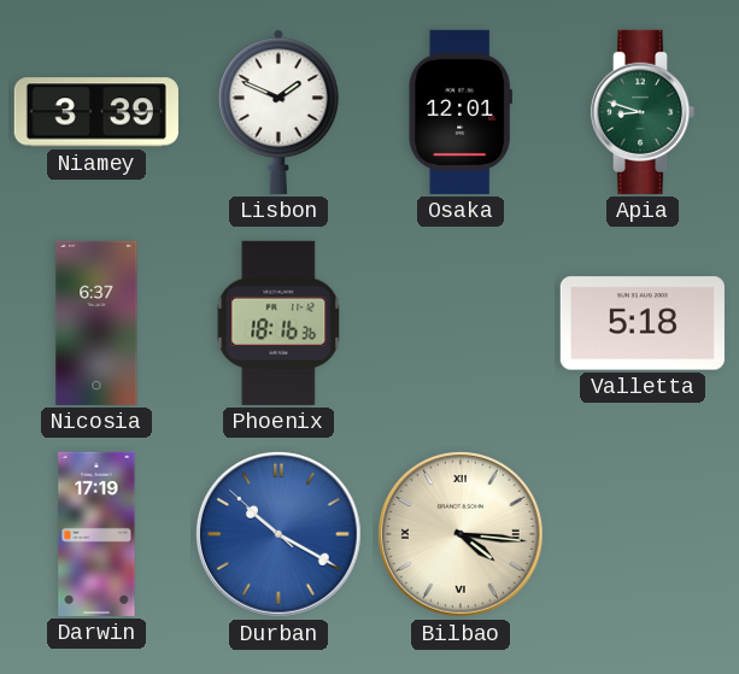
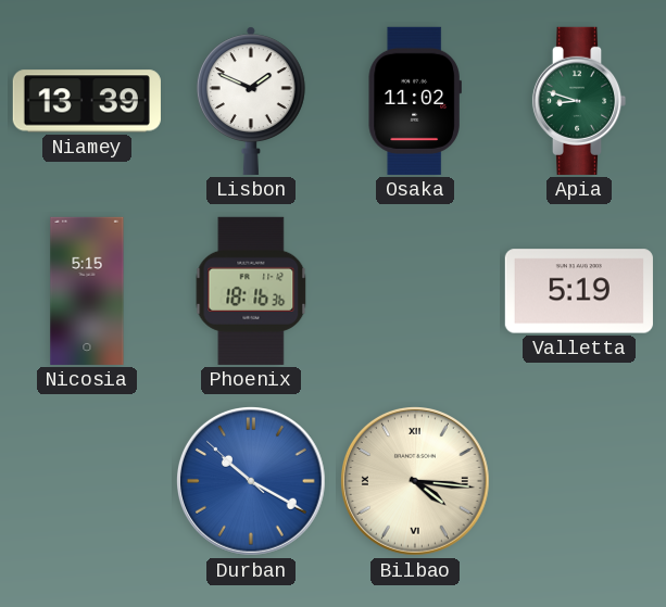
Niamey: 3:39 -> 13:39
Osaka: 12:01 -> 11:02
Nicosia: 6:37 -> 5:15
Valletta: 5:18 -> 5:19
Darwin: 17:19 -> none
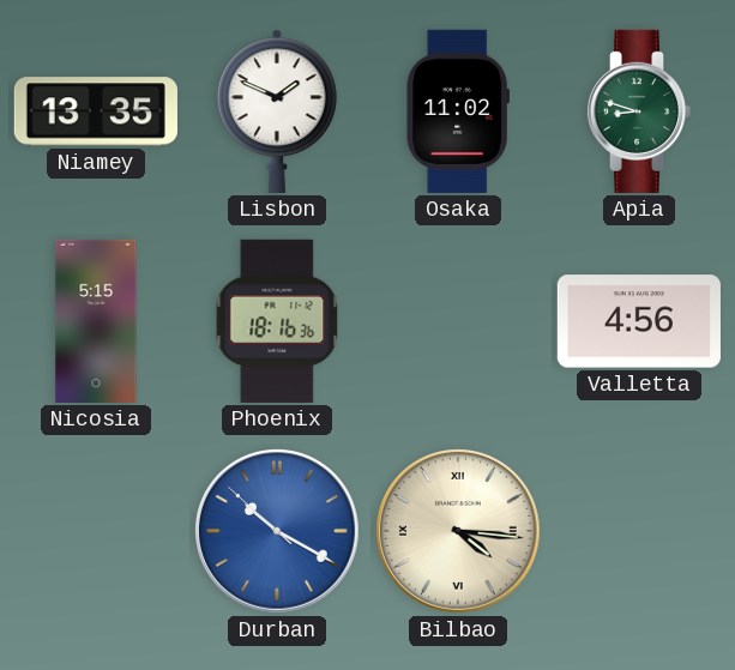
Niamey: 13:39 -> 13:35
Valletta: 5:19 -> 4:56
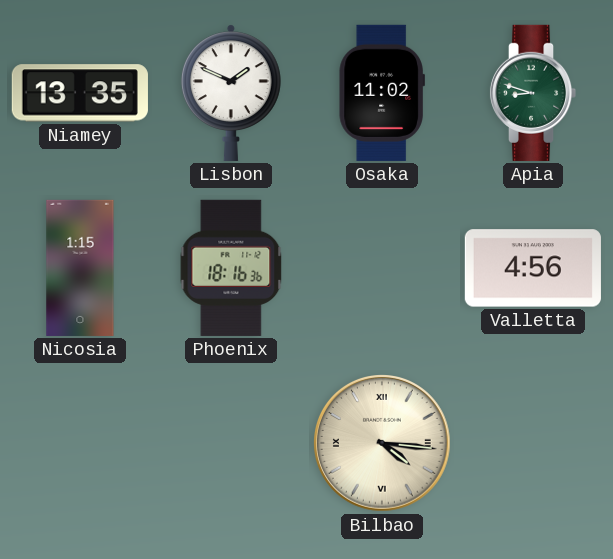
Nicosia: 5:15 -> 1:15
Durban: 10:19 -> none
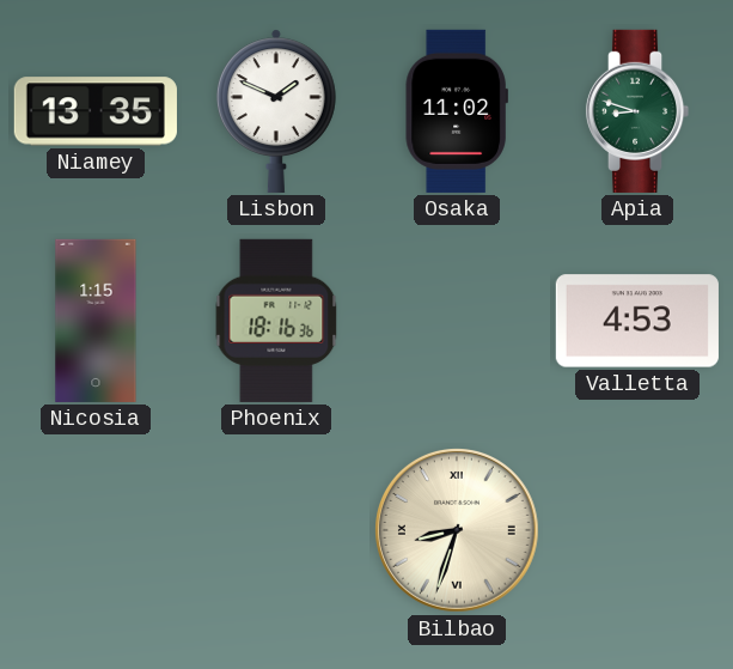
Valletta: 4:56 -> 4:53
Bilbao: 4:16 -> 8:33
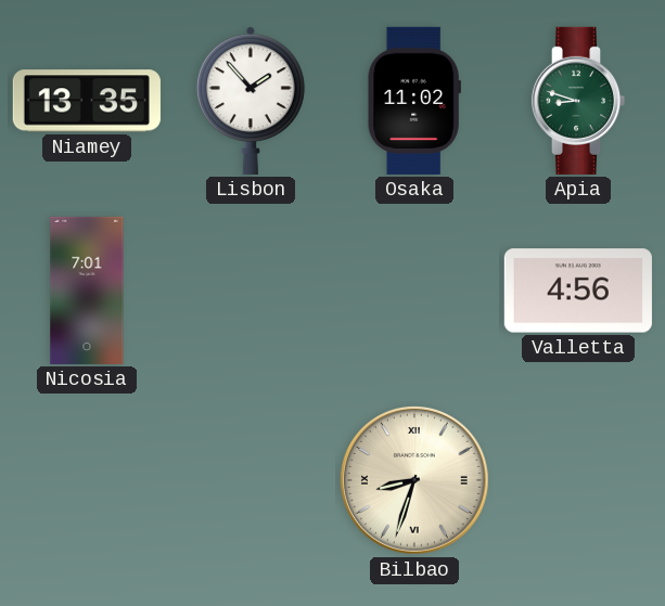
Lisbon: 1:49 -> 1:53
Nicosia: 1:15 -> 7:01
Phoenix: 18:16 -> none
Valletta: 4:53 -> 4:56
